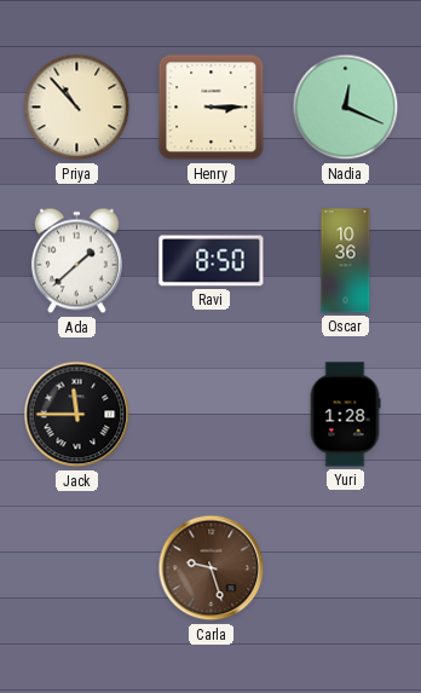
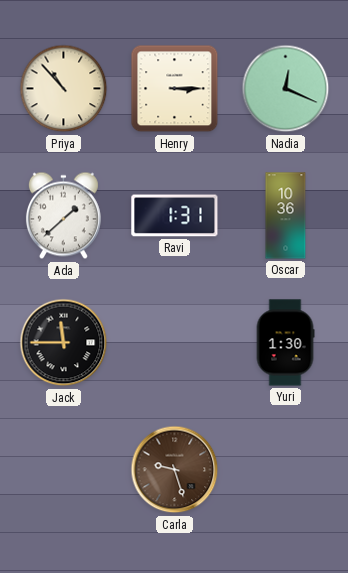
Ravi: 8:50 -> 1:31
Yuri: 1:28 -> 1:30
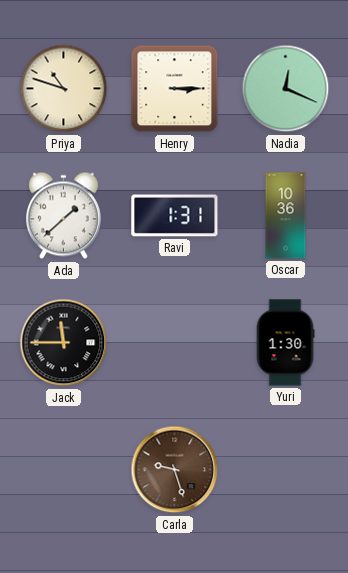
Priya: 10:53 -> 10:48
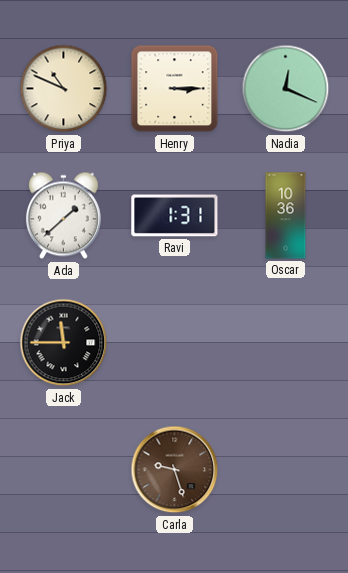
Priya: 10:48 -> 10:49
Yuri: 1:30 -> none
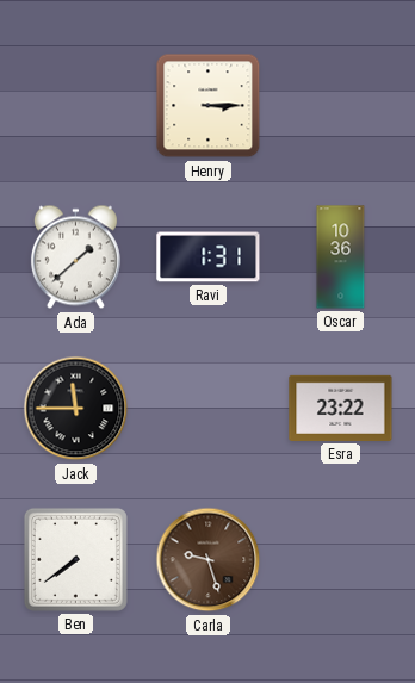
Priya: 10:49 -> none
Nadia: 12:19 -> none
Esra: none -> 23:22
Ben: none -> 7:39
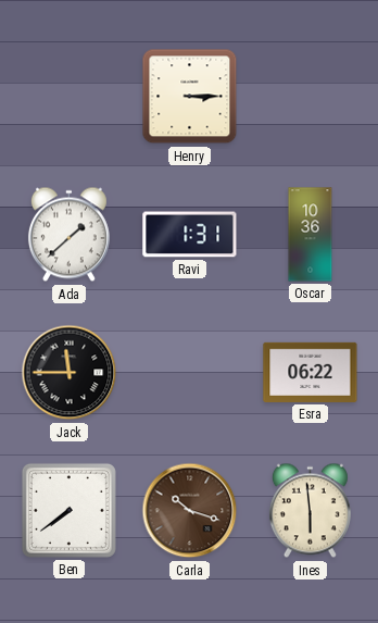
Esra: 23:22 -> 06:22
Carla: 9:27 -> 10:18
Ines: none -> 5:59
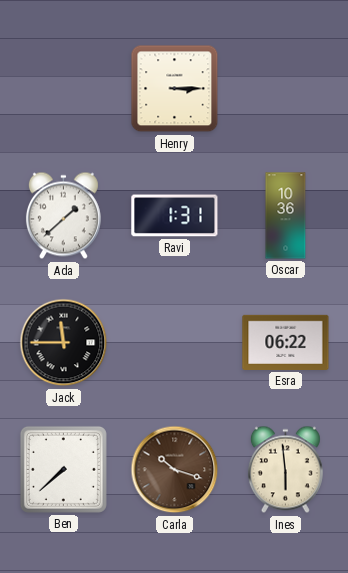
Ben: 7:39 -> 7:38
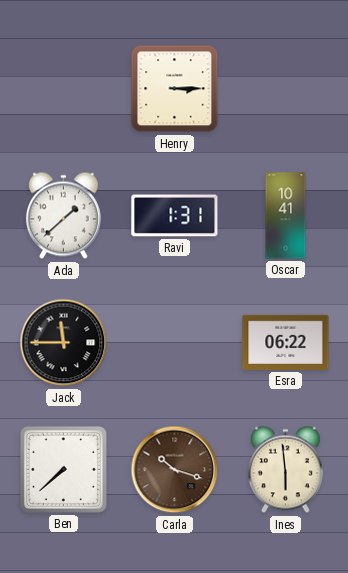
Oscar: 10:36 -> 10:41
